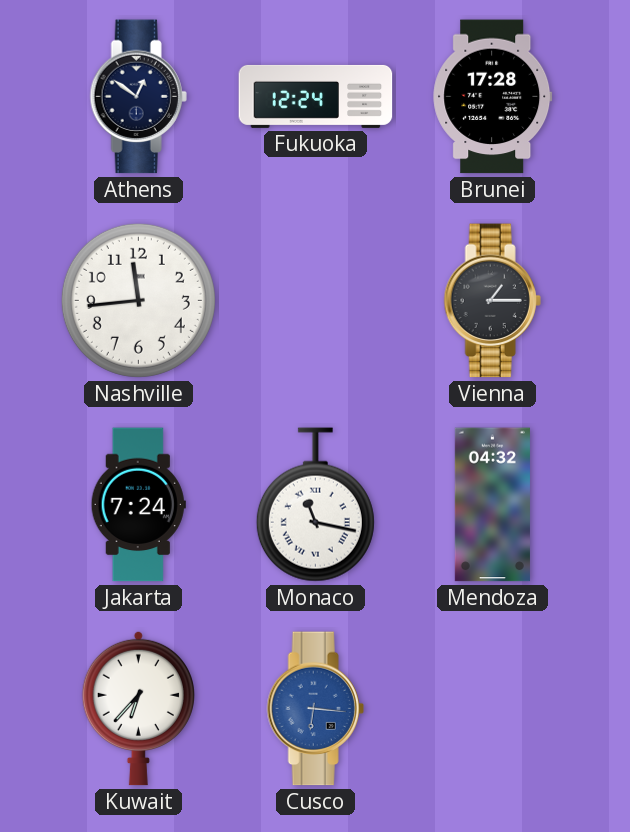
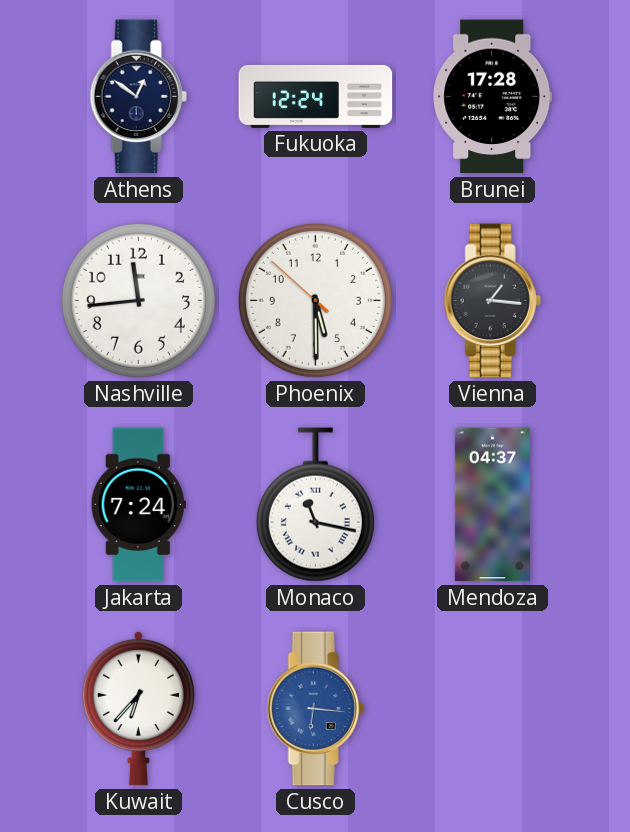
Phoenix: none -> 5:29
Vienna: 1:15 -> 1:16
Mendoza: 04:32 -> 04:37
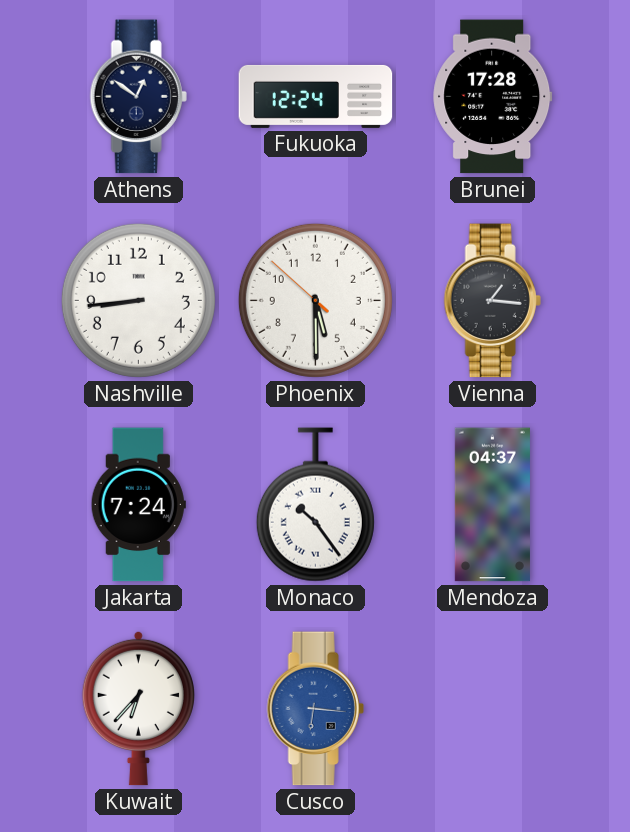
Nashville: 11:44 -> 8:44
Monaco: 11:17 -> 10:24
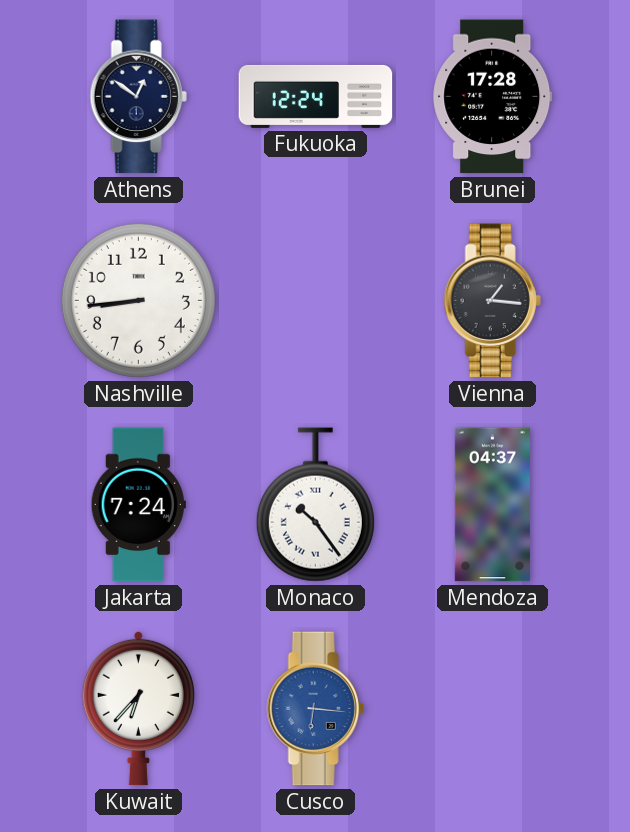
Phoenix: 5:29 -> none
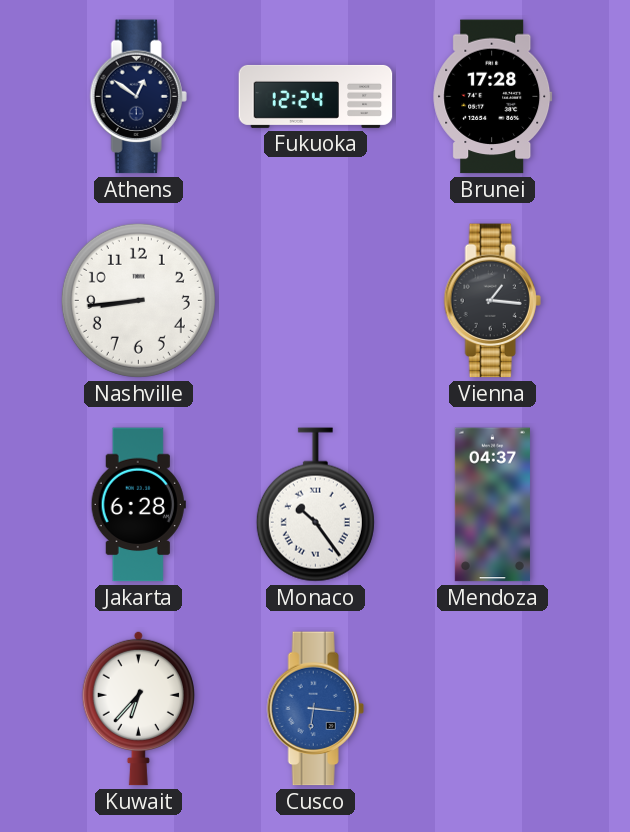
Jakarta: 7:24 -> 6:28
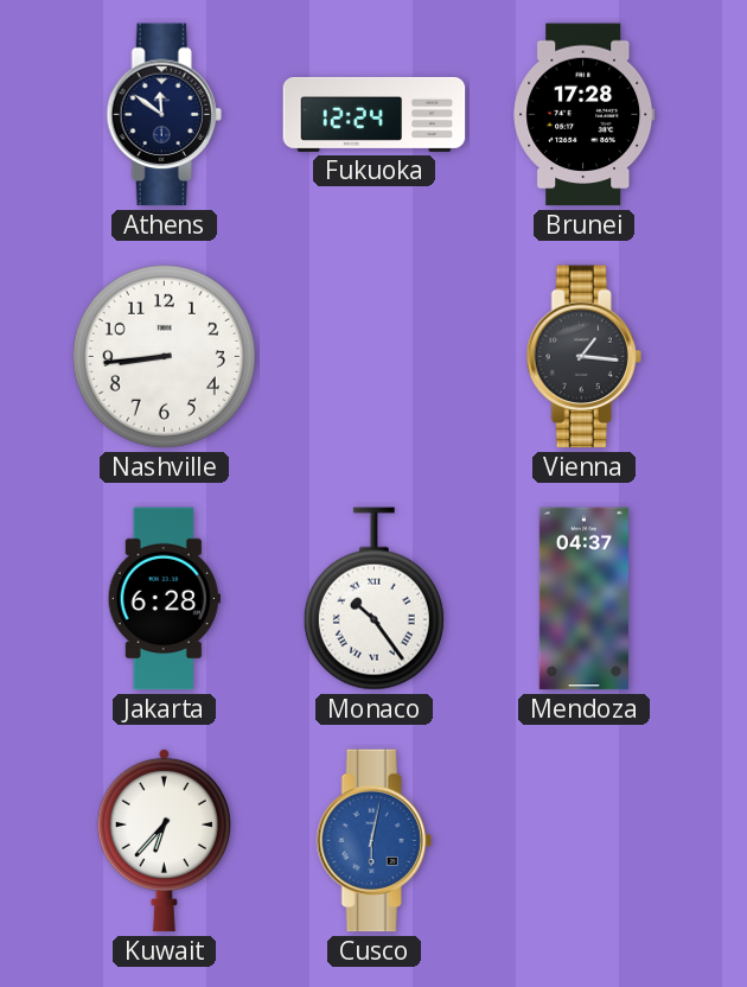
Athens: 12:51 -> 11:51
Cusco: 6:16 -> 6:02
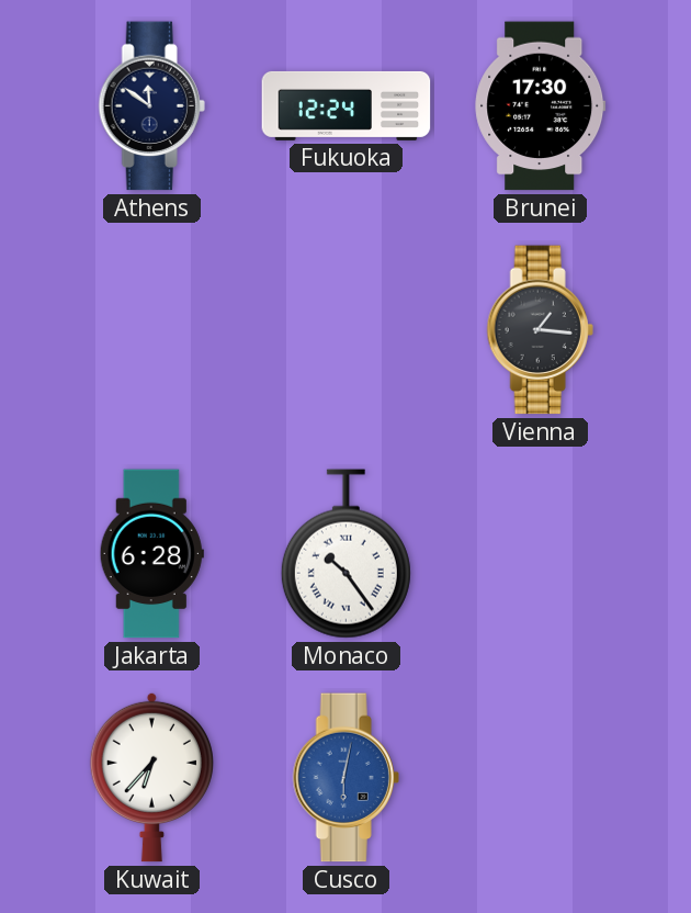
Brunei: 17:28 -> 17:30
Nashville: 8:44 -> none
Mendoza: 04:37 -> none
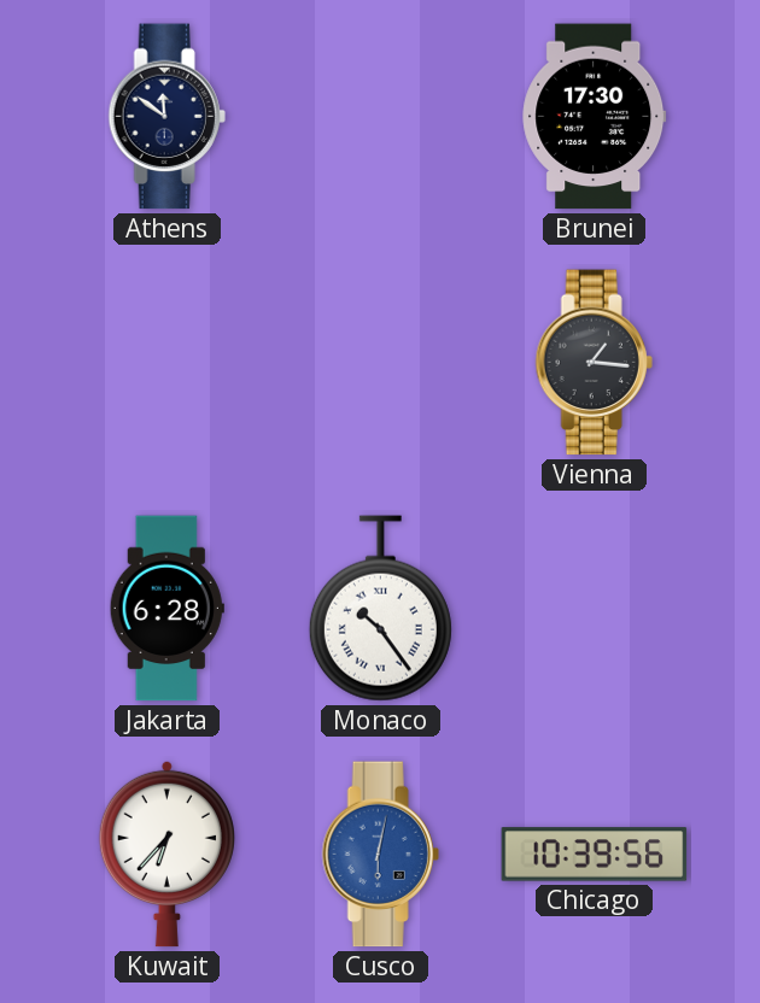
Fukuoka: 12:24 -> none
Chicago: none -> 10:39
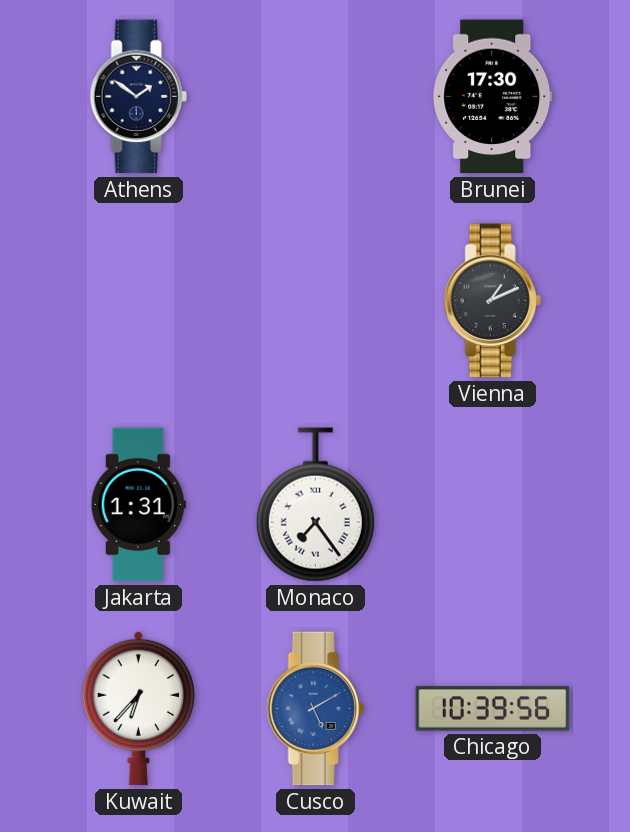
Athens: 11:51 -> 1:51
Vienna: 1:16 -> 1:11
Jakarta: 6:28 -> 1:31
Monaco: 10:24 -> 7:24
Cusco: 6:02 -> 5:10
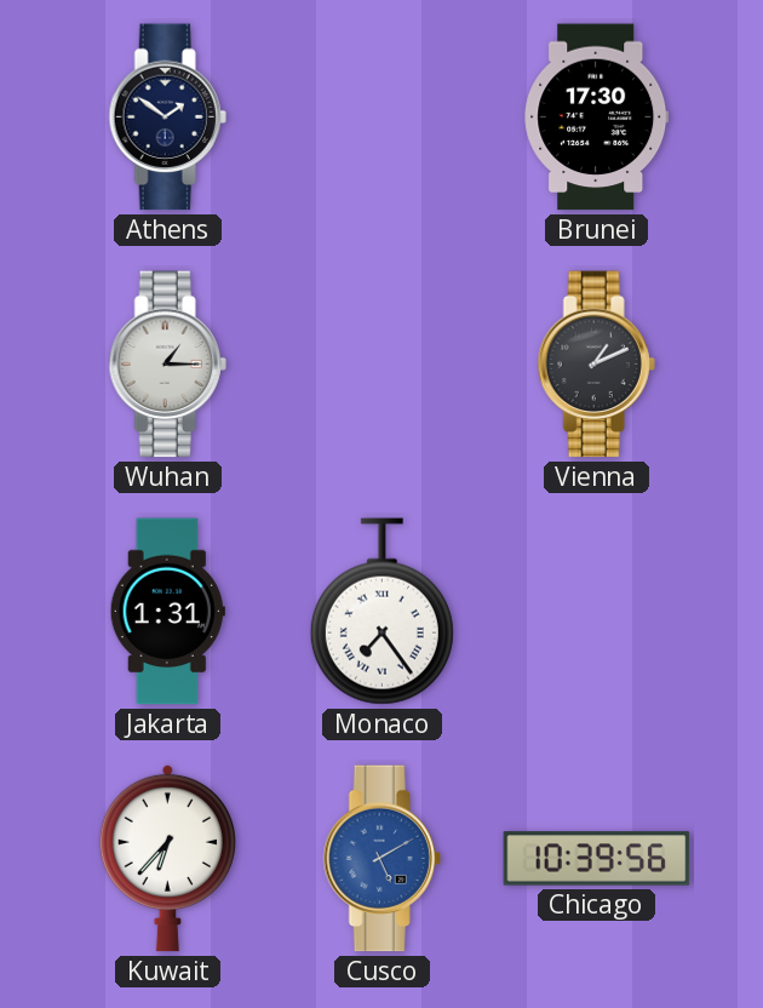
Wuhan: none -> 1:15
